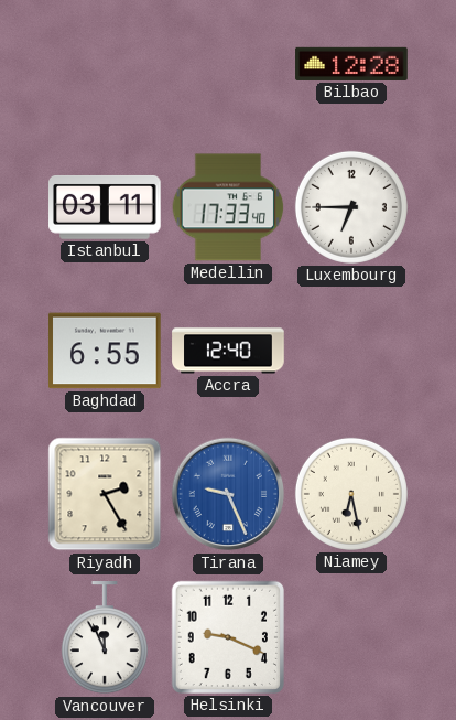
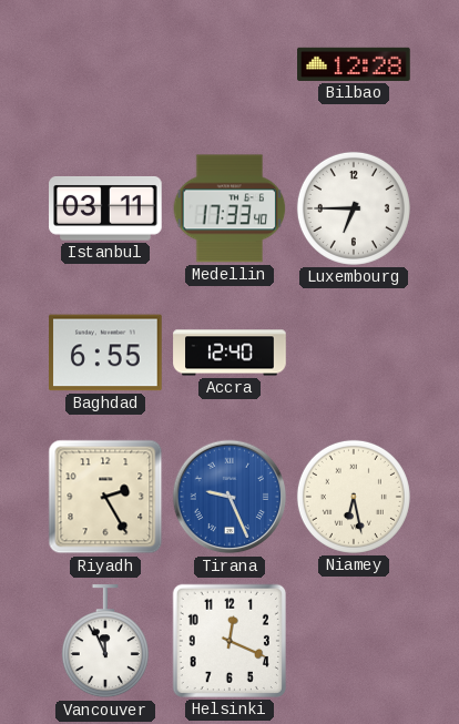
Helsinki: 9:19 -> 12:19
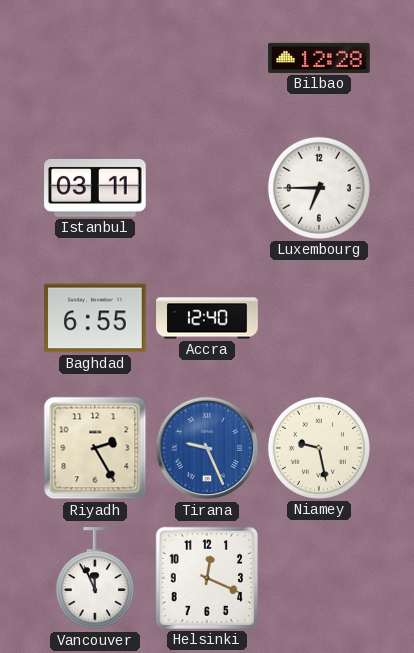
Medellin: 17:33 -> none
Niamey: 6:28 -> 9:28
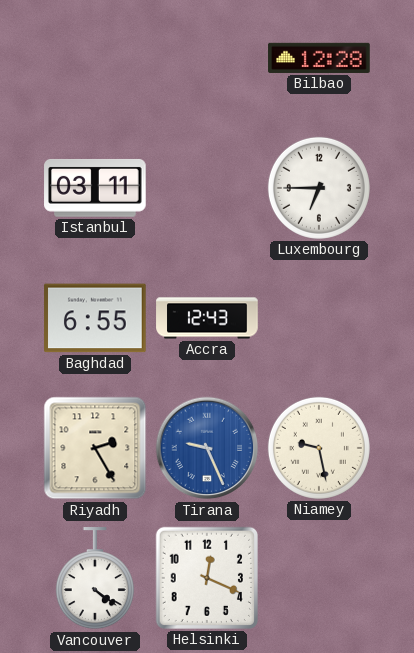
Accra: 12:40 -> 12:43
Vancouver: 11:56 -> 4:21
